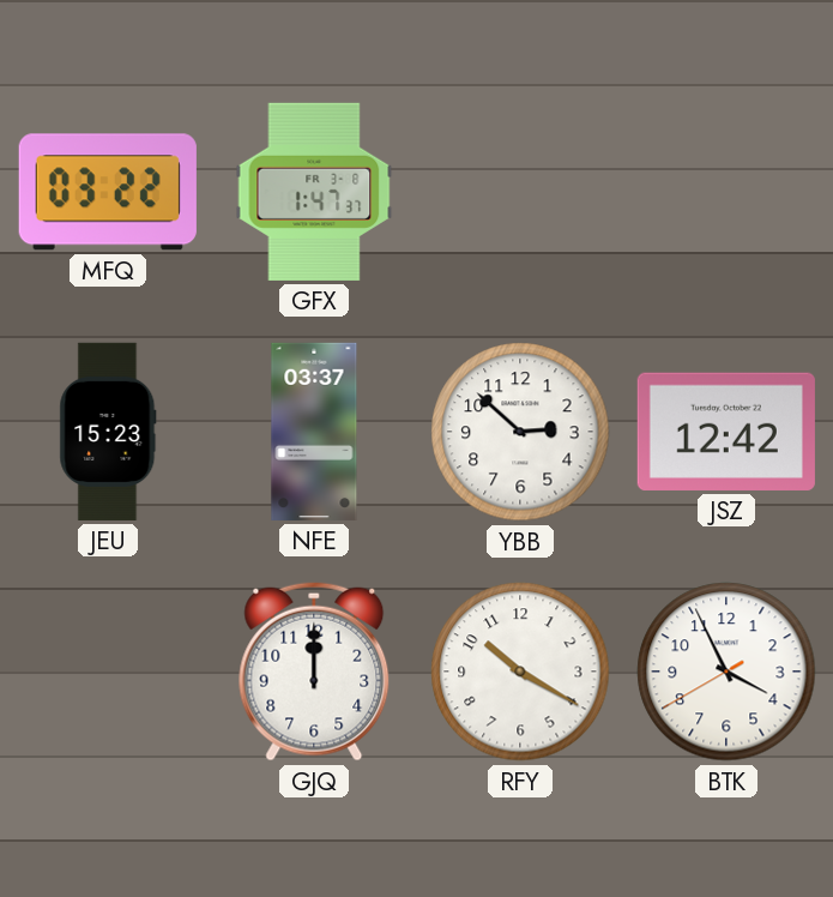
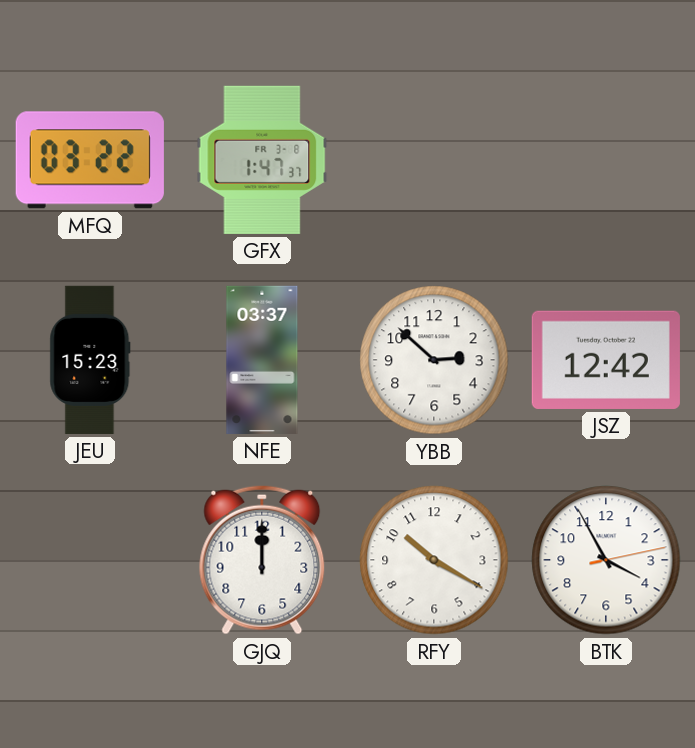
BTK: 3:55:40 -> 3:55:13
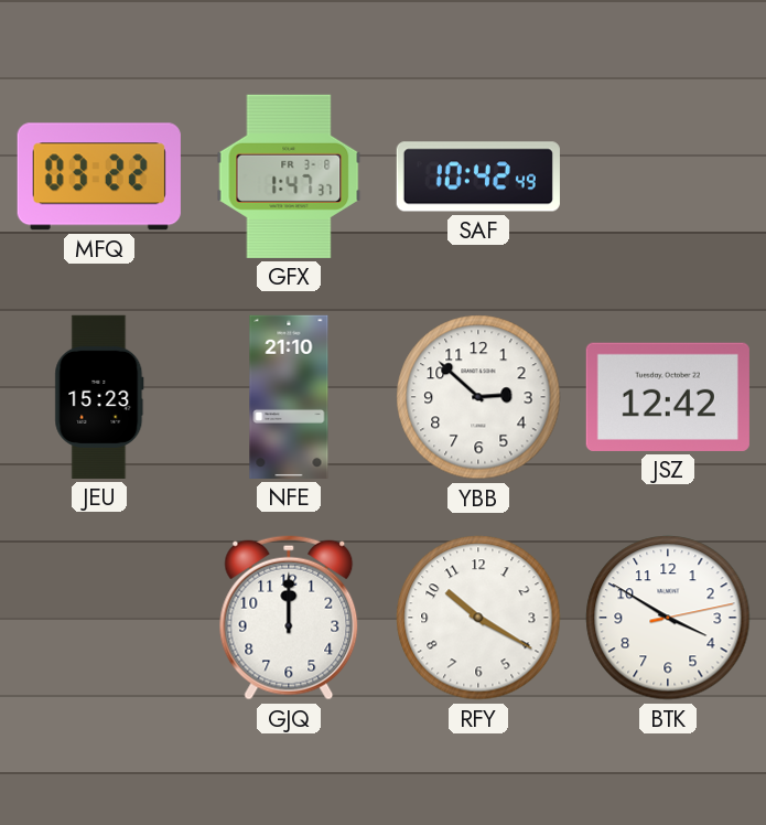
SAF: none -> 10:42
NFE: 03:37 -> 21:10
BTK: 3:55 -> 3:50
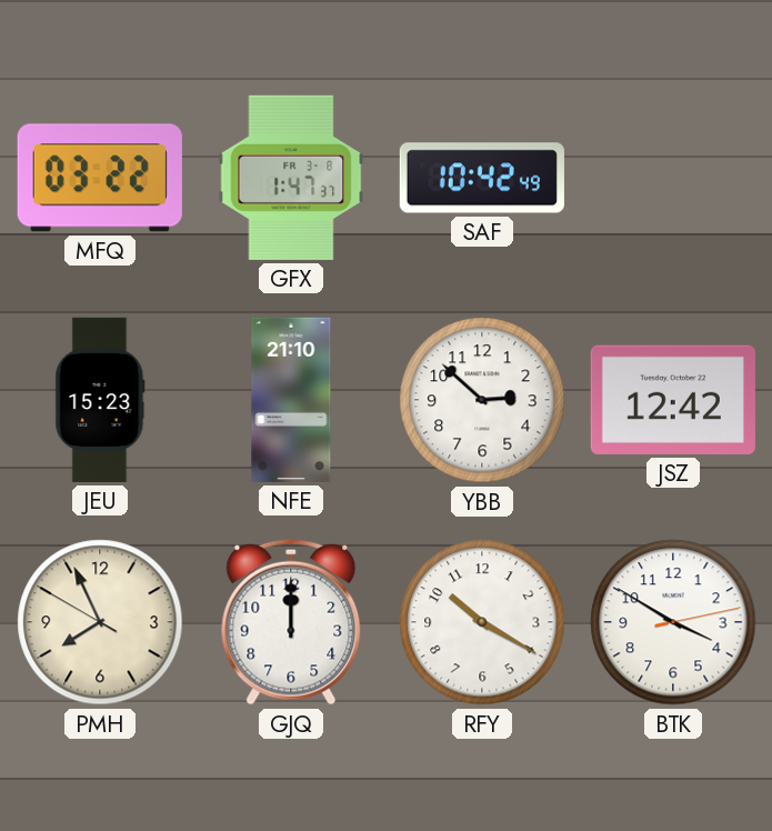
PMH: none -> 7:55
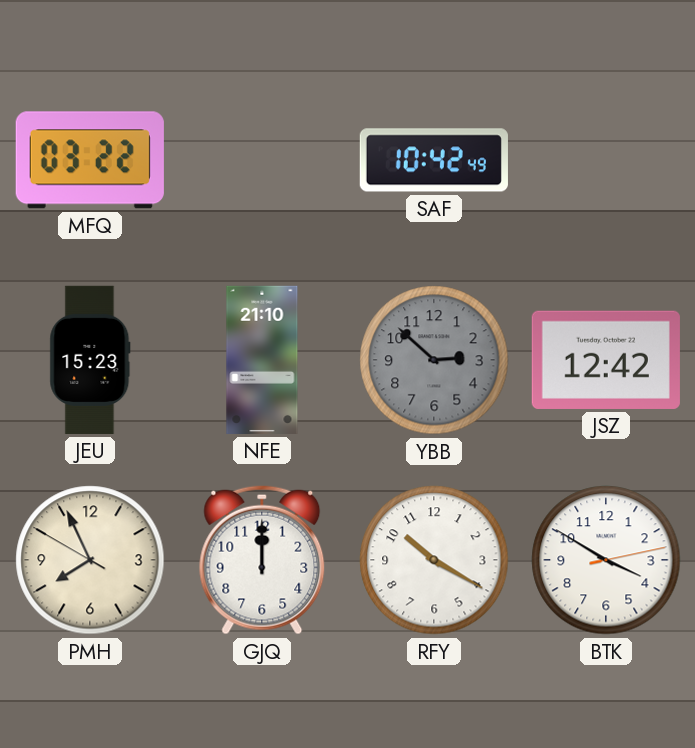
GFX: 1:47 -> none
YBB dial: white -> grey
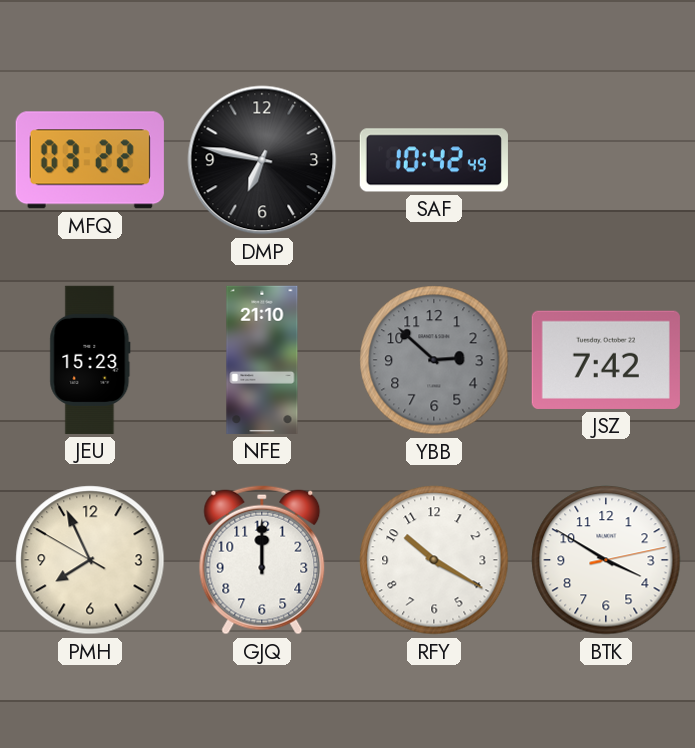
DMP: none -> 6:47
JSZ: 12:42 -> 7:42
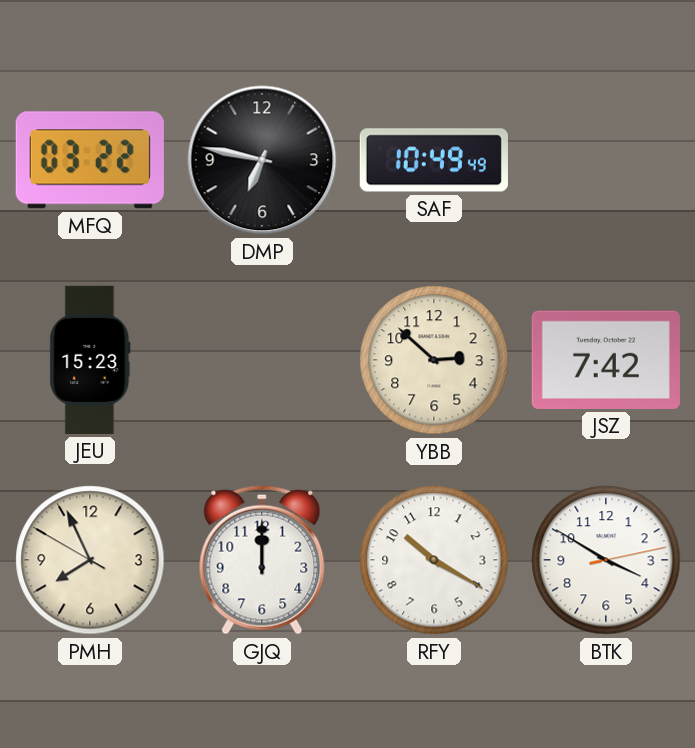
SAF: 10:42 -> 10:49
NFE: 21:10 -> none
YBB dial: grey -> cream
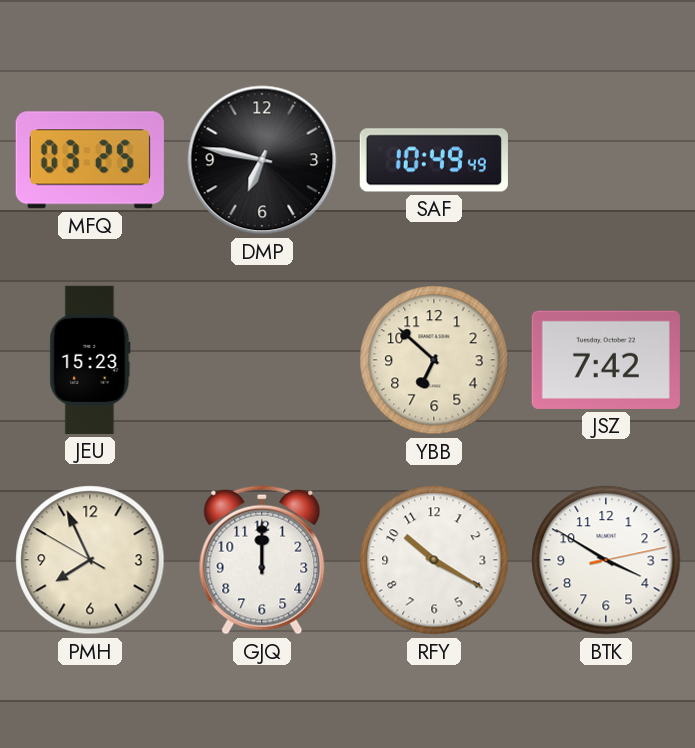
MFQ: 03:22 -> 03:25
YBB: 2:52 -> 6:52
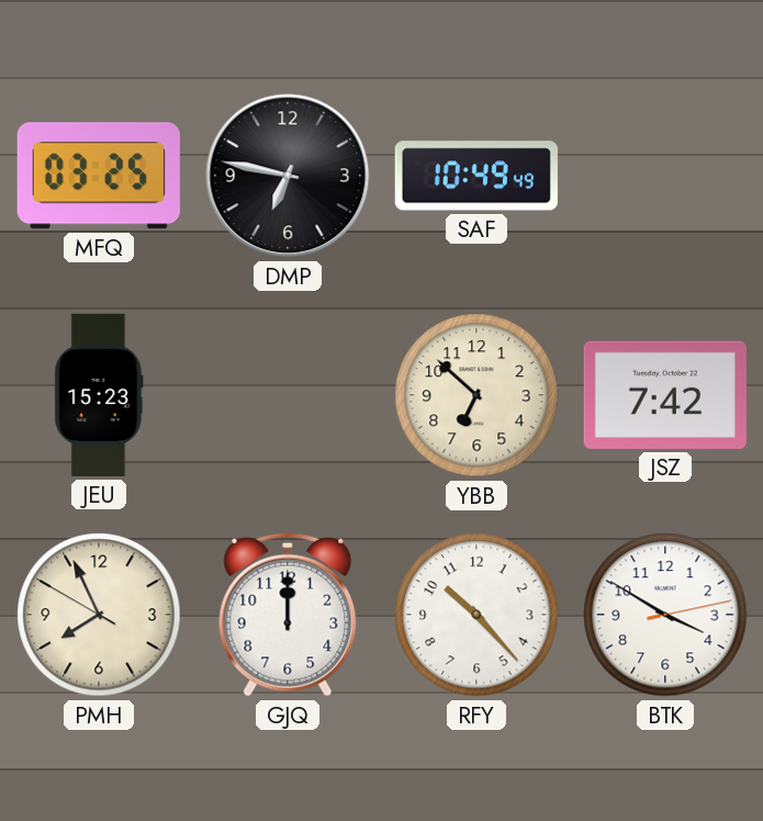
RFY: 10:20 -> 10:23
